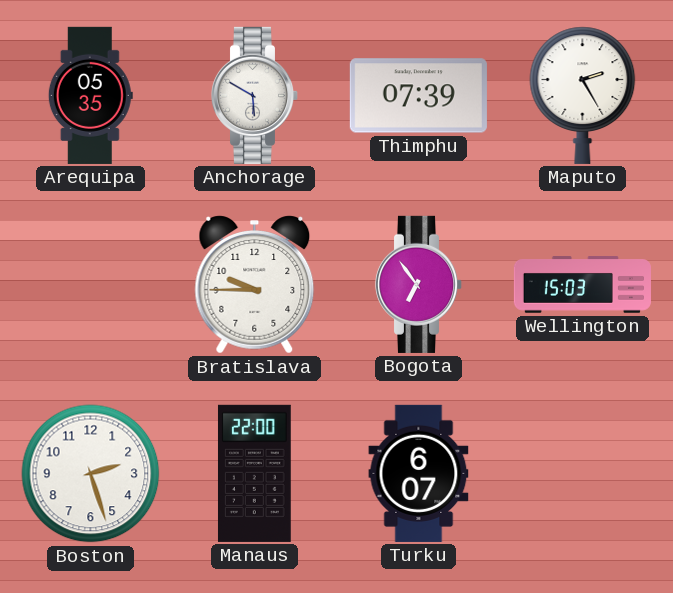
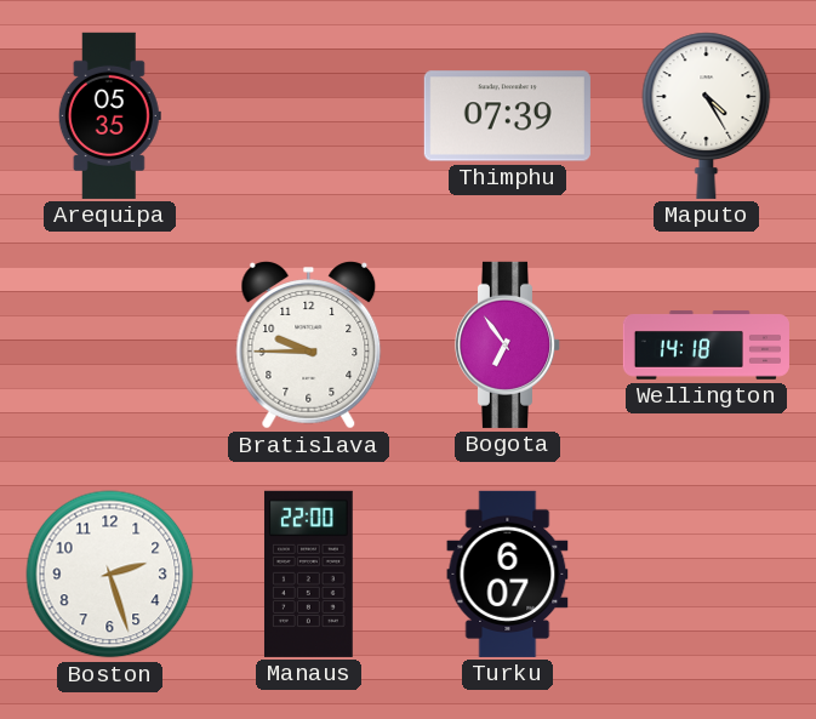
Anchorage: 5:50 -> none
Maputo: 2:25 -> 4:25
Wellington: 15:03 -> 14:18
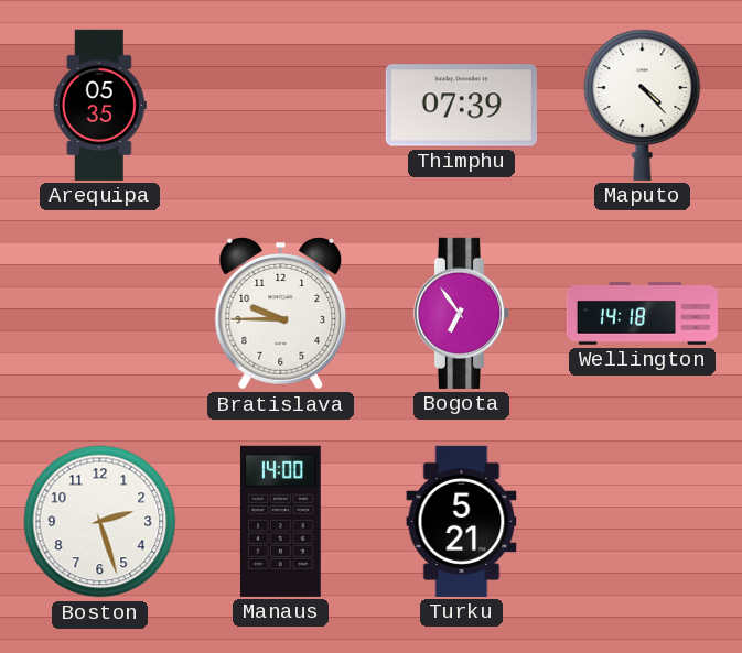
Maputo: 4:25 -> 4:23
Manaus: 22:00 -> 14:00
Turku: 6:07 -> 5:21
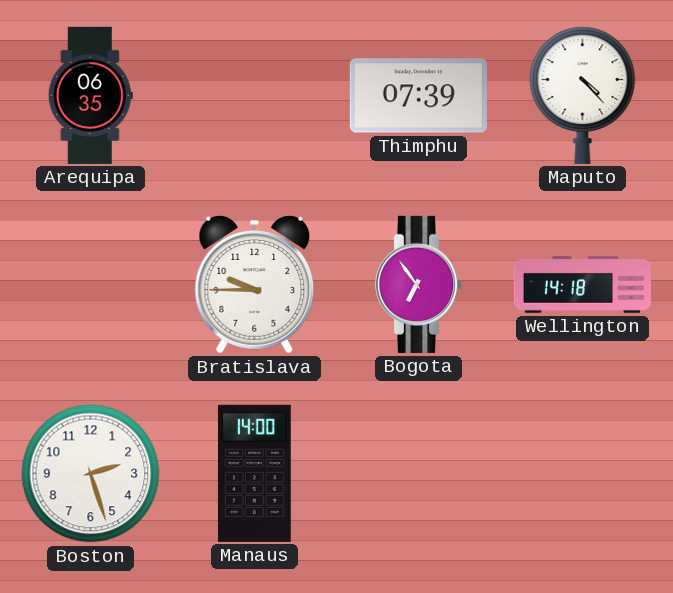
Arequipa: 05:35 -> 06:35
Turku: 5:21 -> none
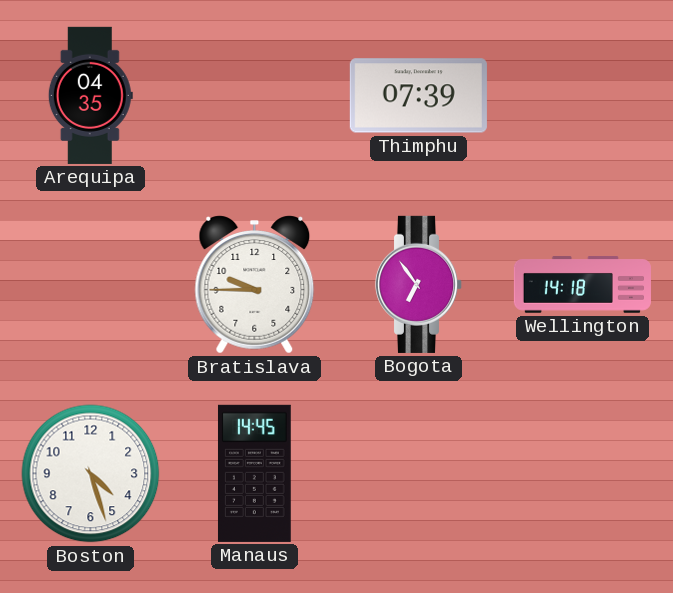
Arequipa: 06:35 -> 04:35
Maputo: 4:23 -> none
Boston: 2:27 -> 4:27
Manaus: 14:00 -> 14:45
